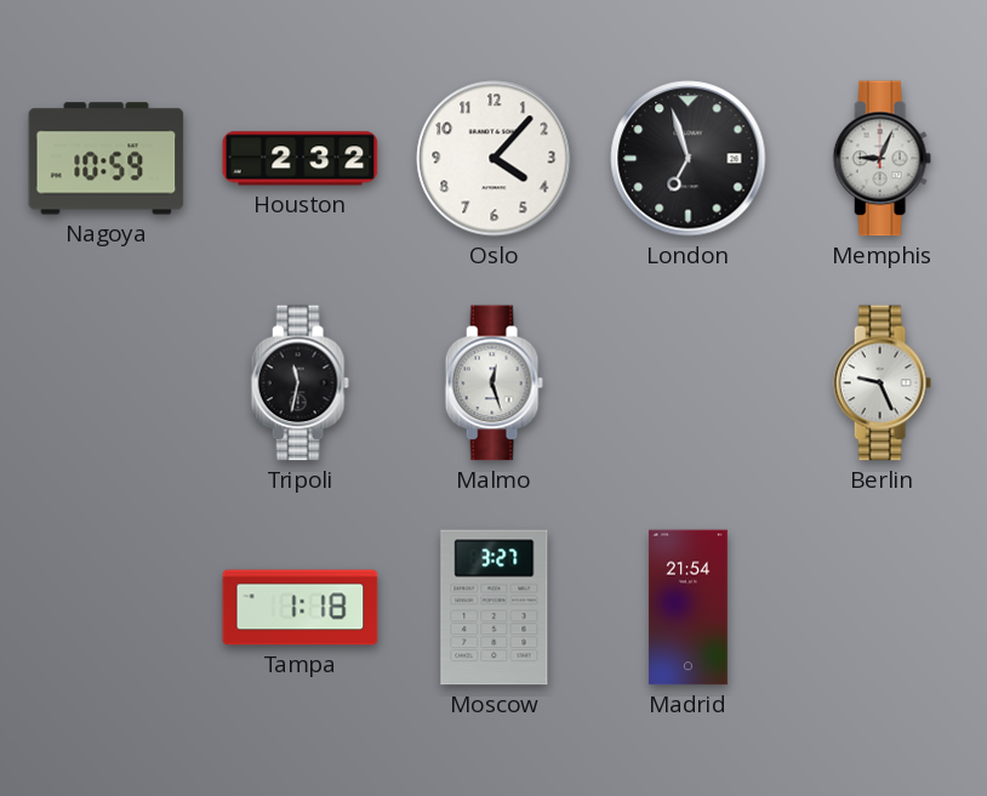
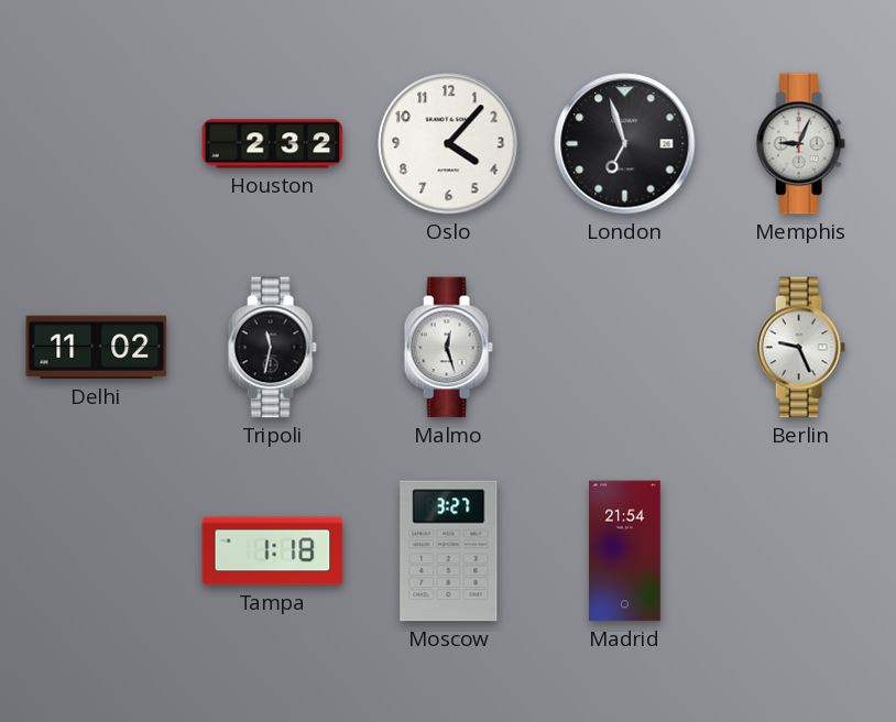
Nagoya: 10:59 -> none
Delhi: none -> 11:02
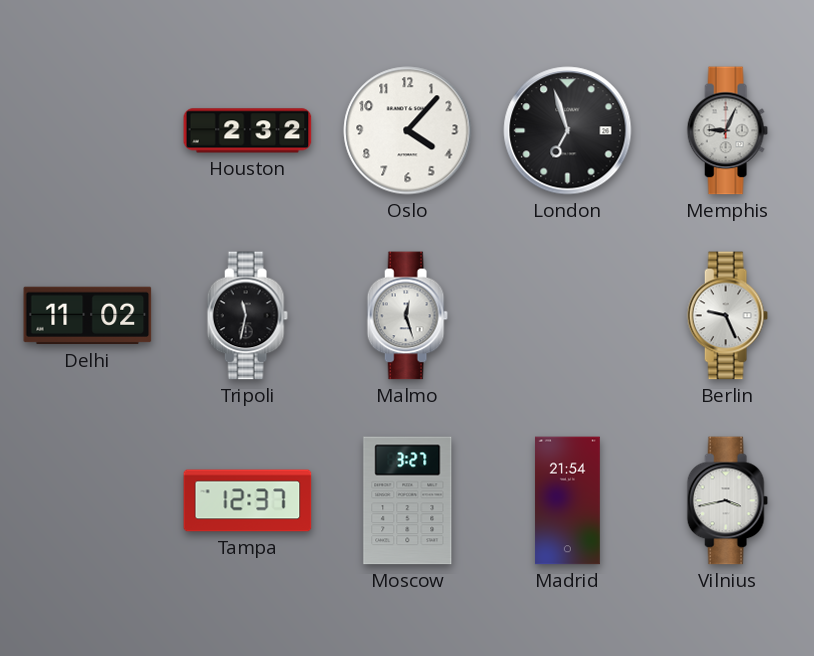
Tampa: 1:18 -> 12:37
Vilnius: none -> 3:43
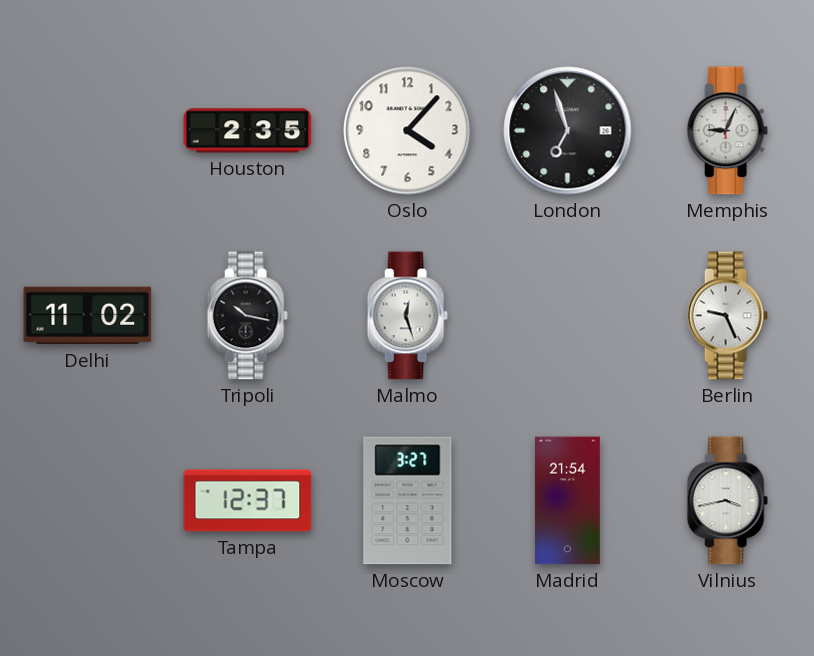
Houston: 2:32 -> 2:35
Tripoli: 11:32 -> 10:17
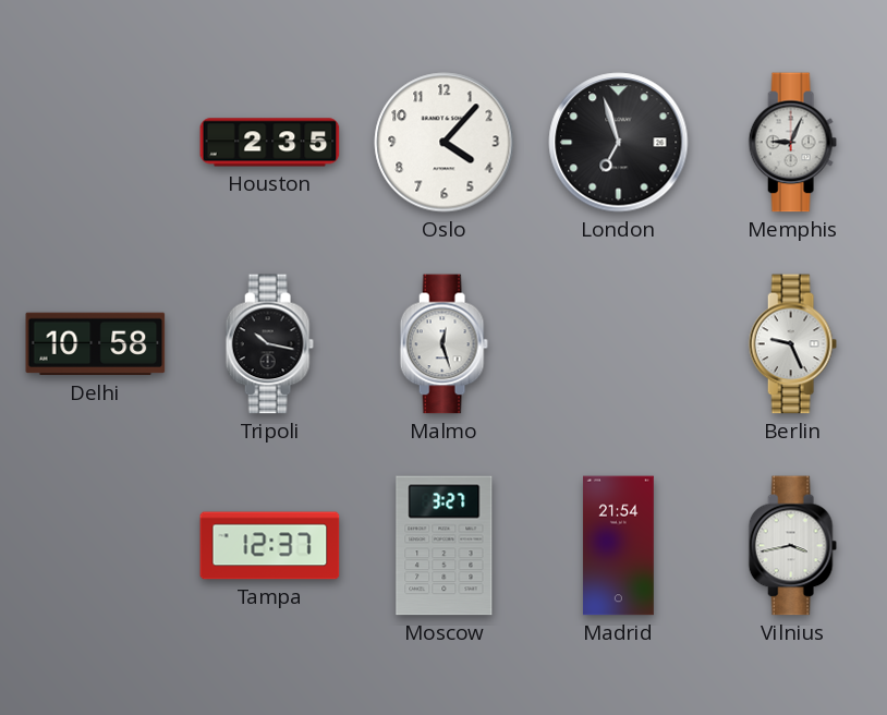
Delhi: 11:02 -> 10:58
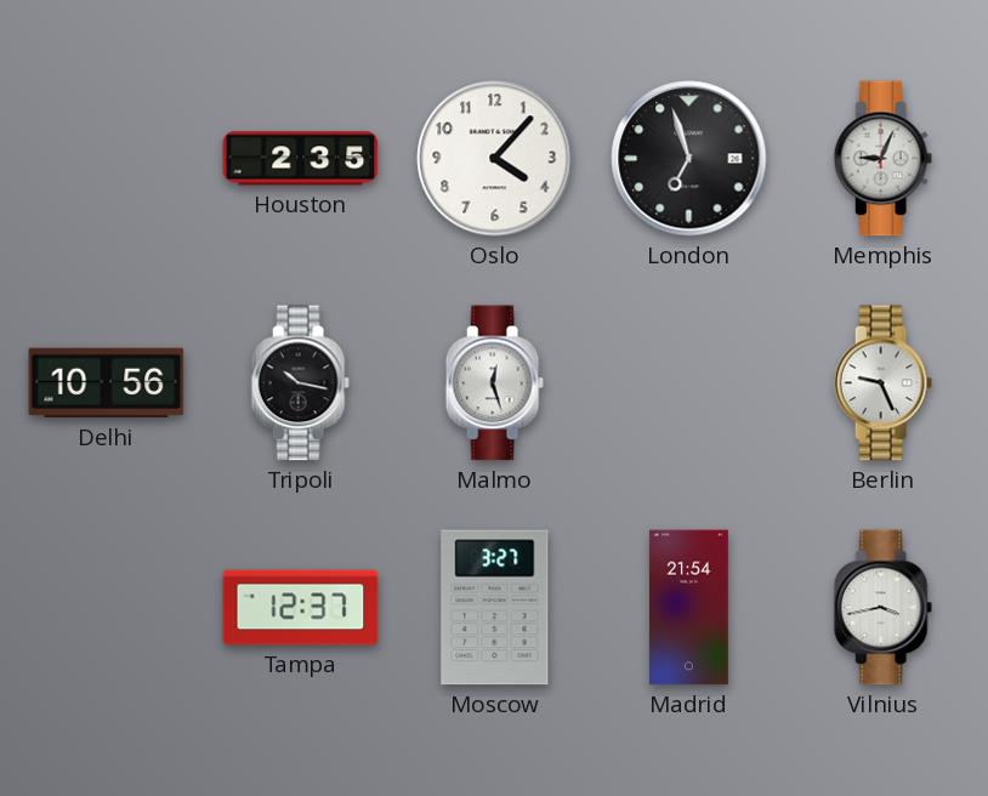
Delhi: 10:58 -> 10:56
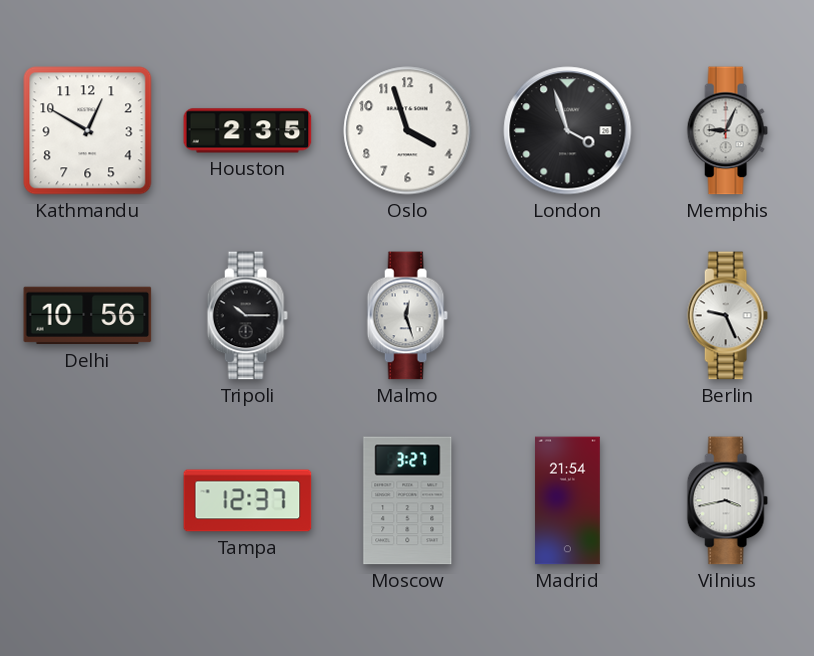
Kathmandu: none -> 12:50
Oslo: 4:07 -> 3:57
London: 6:57 -> 3:57
Tripoli: 10:17 -> 10:15
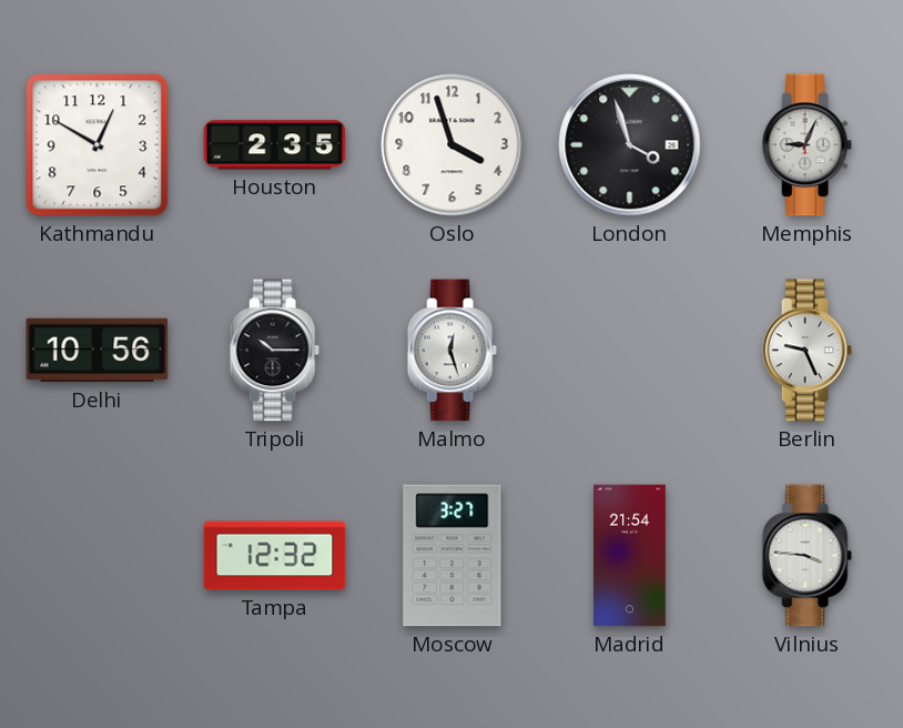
Tampa: 12:37 -> 12:32
Vilnius: 3:43 -> 3:46
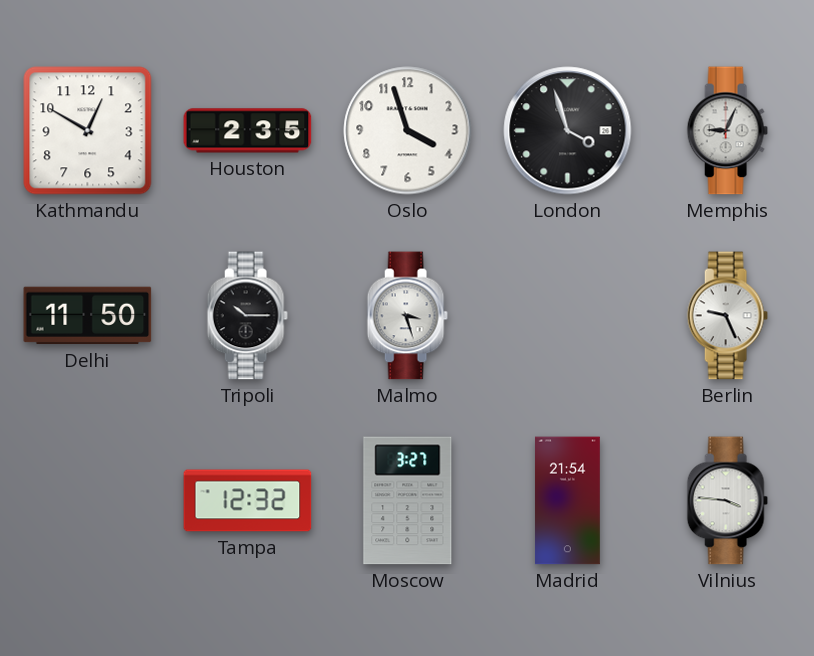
Delhi: 10:56 -> 11:50
Malmo: 12:27 -> 3:27
